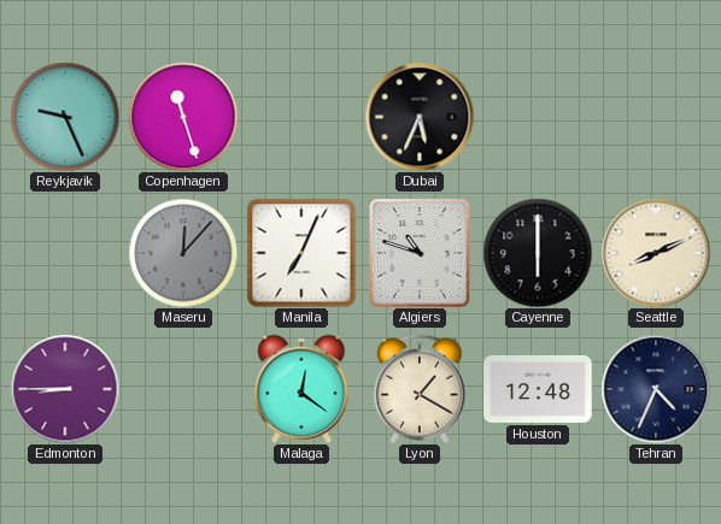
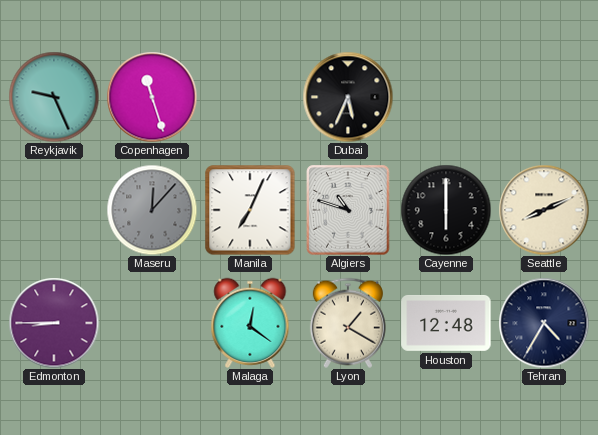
Tehran: 4:34 -> 4:35
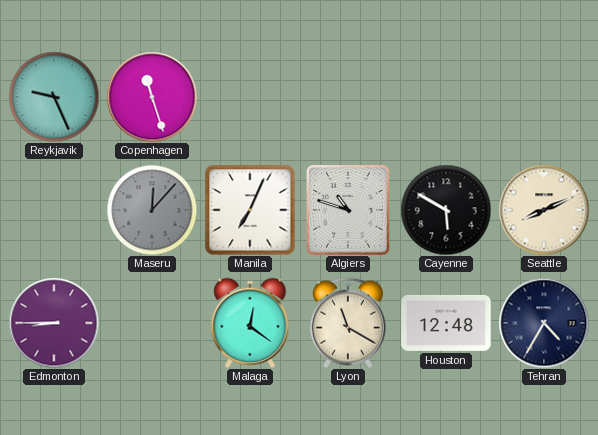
Dubai: 5:34 -> none
Cayenne: 6:00 -> 5:50
Lyon: 1:20 -> 11:20
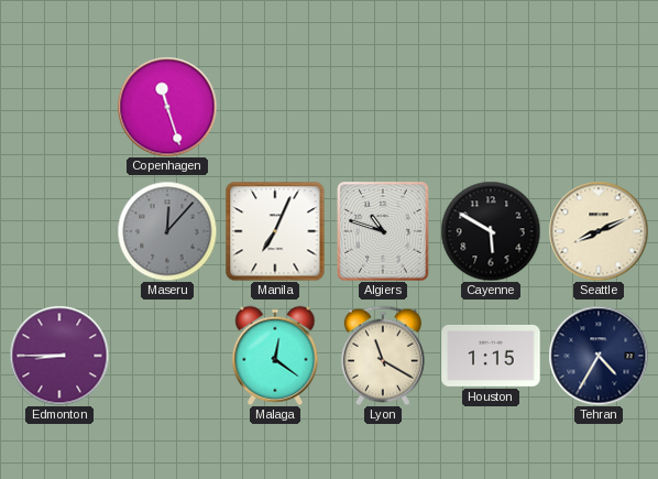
Reykjavik: 9:26 -> none
Houston: 12:48 -> 1:15
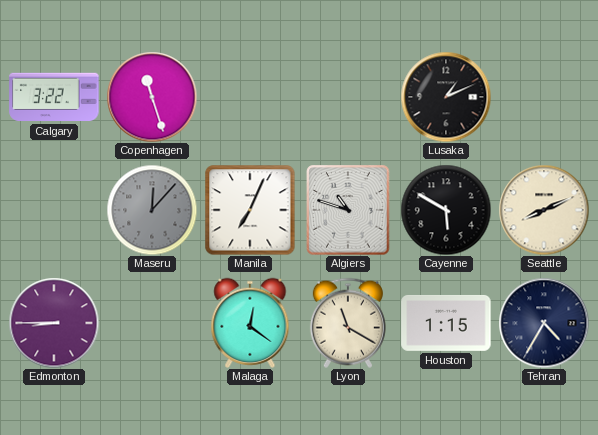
Calgary: none -> 3:22
Lusaka: none -> 1:11
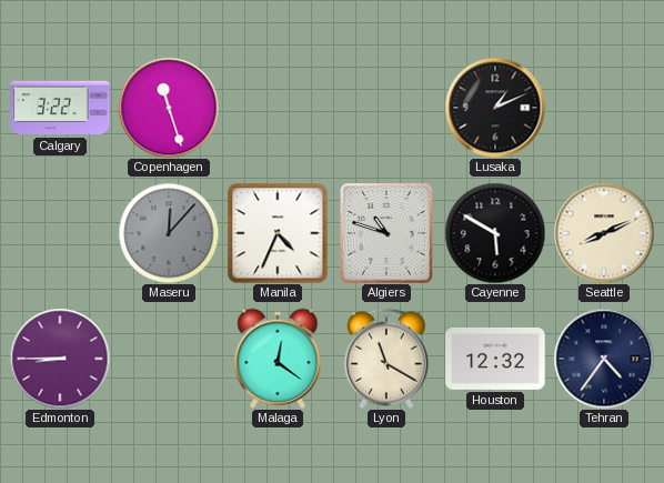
Manila: 7:04 -> 4:34
Houston: 1:15 -> 12:32
Tehran: 4:35 -> 4:36
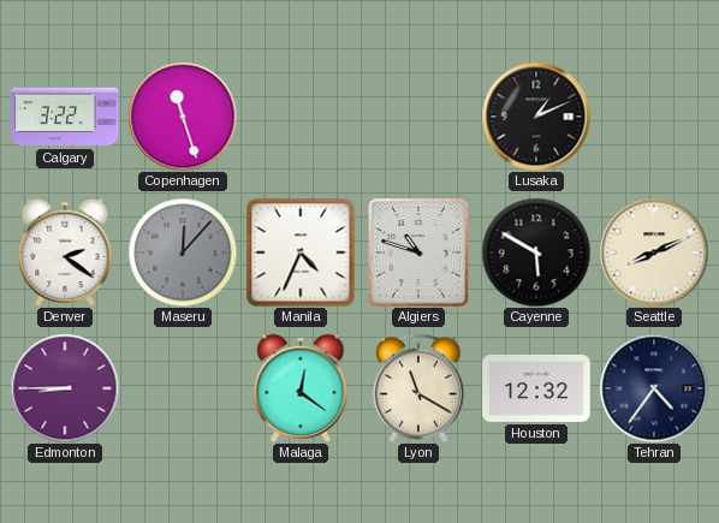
Denver: none -> 2:21
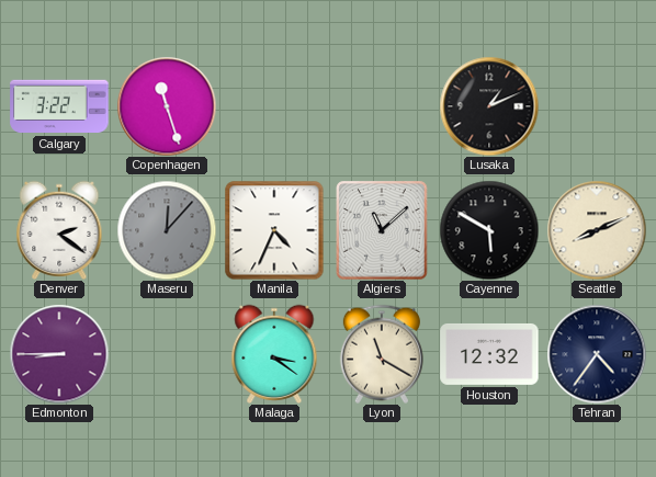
Algiers: 10:48 -> 11:08
Malaga: 12:21 -> 3:21
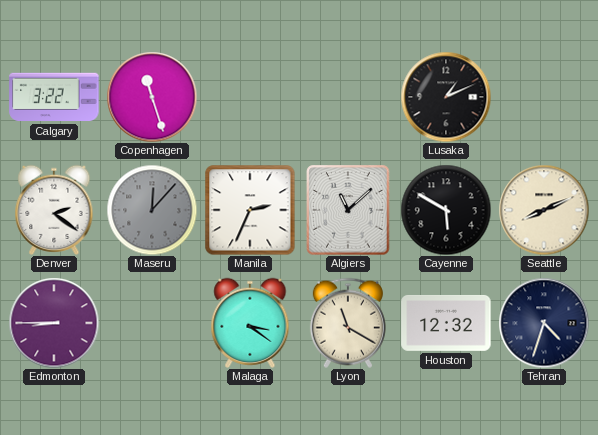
Manila: 4:34 -> 2:34
Tehran: 4:36 -> 4:33
